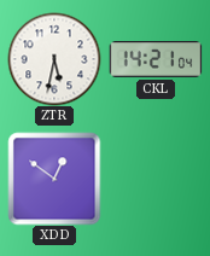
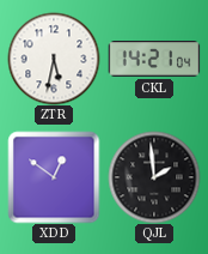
QJL: none -> 1:59
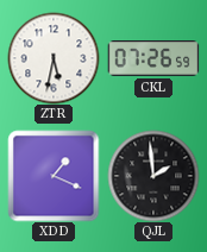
CKL: 14:21 -> 07:26
XDD: 12:51 -> 1:19
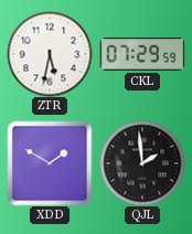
CKL: 07:26 -> 07:29
XDD: 1:19 -> 1:50
